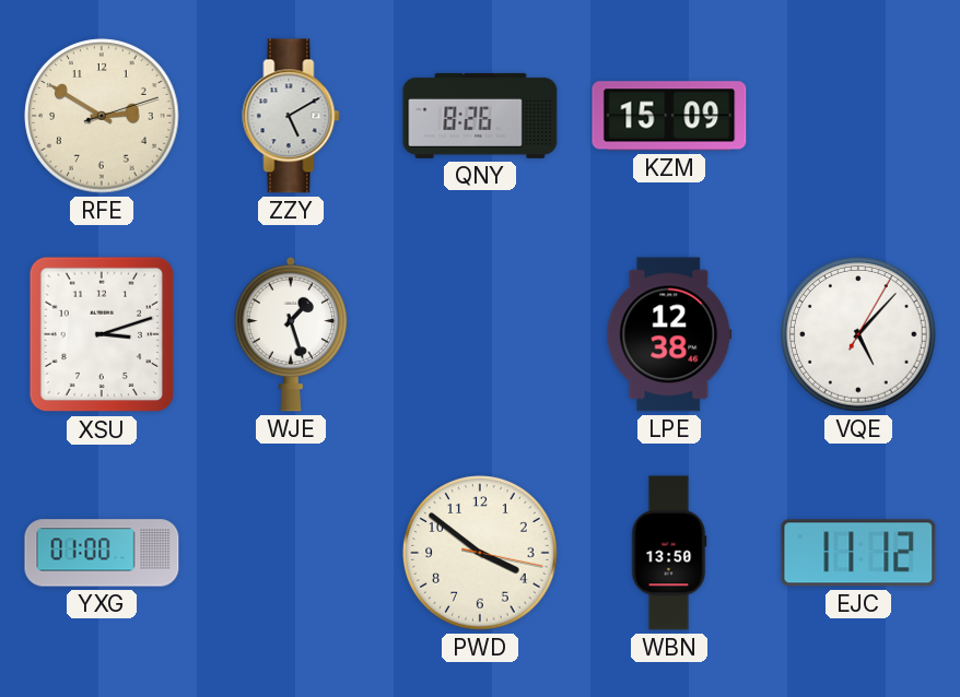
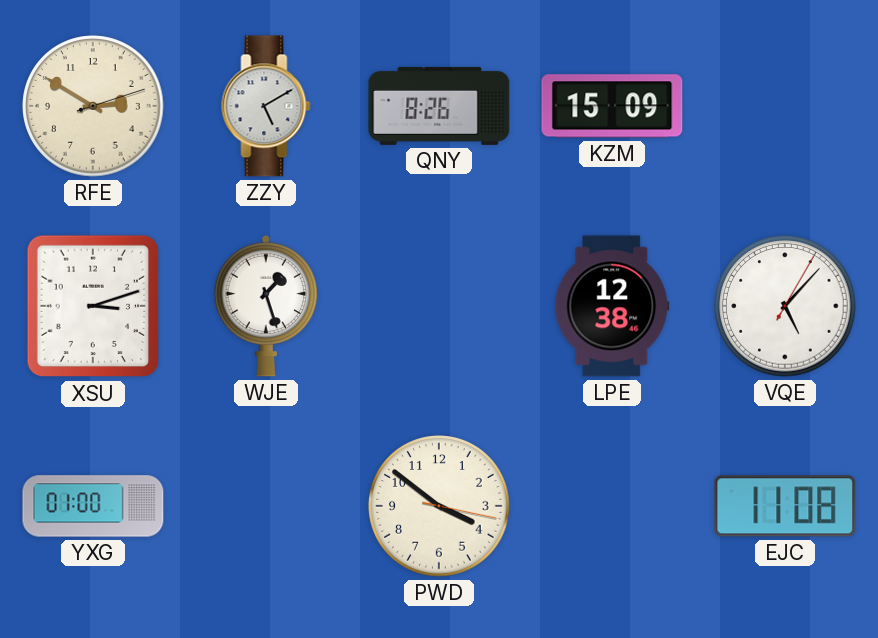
WBN: 13:50 -> none
EJC: 11:12 -> 11:08
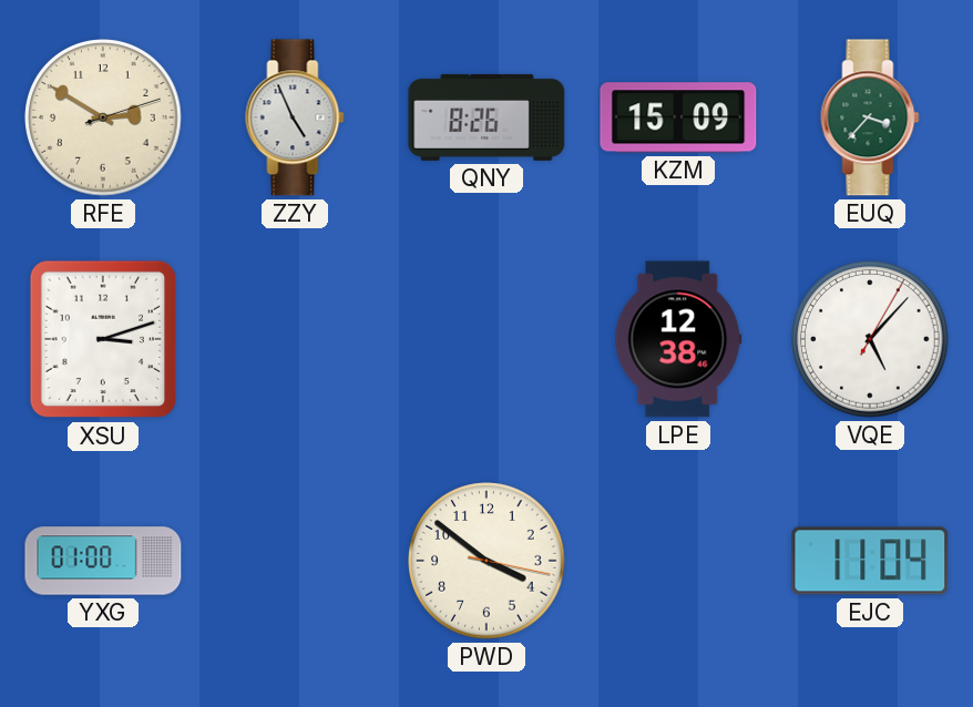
ZZY: 5:10 -> 4:56
EUQ: none -> 3:37
WJE: 1:27 -> none
EJC: 11:08 -> 11:04
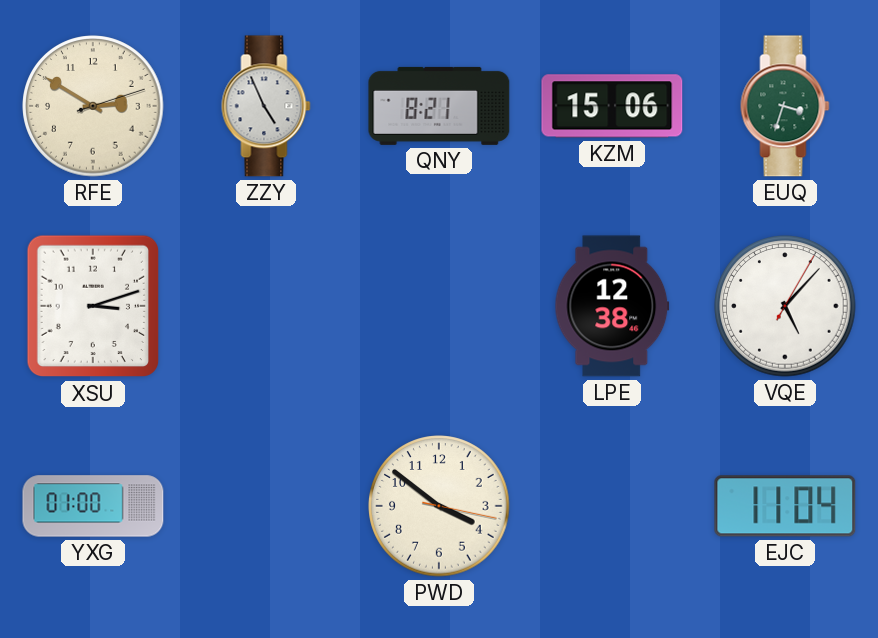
QNY: 8:26 -> 8:21
KZM: 15:09 -> 15:06
EUQ: 3:37 -> 3:33
